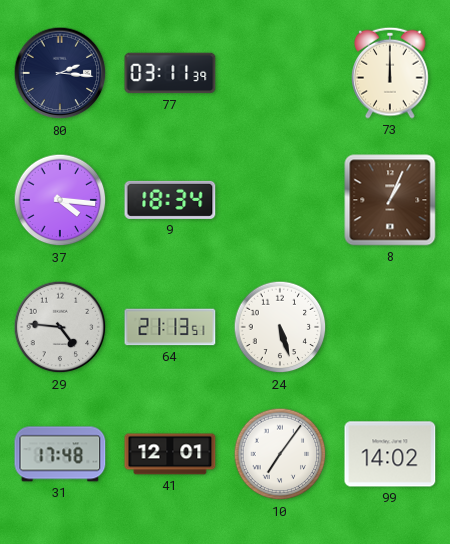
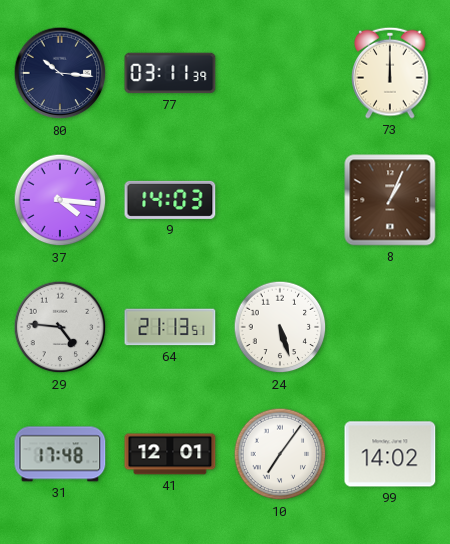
80: 2:16 -> 10:16
9: 18:34 -> 14:03
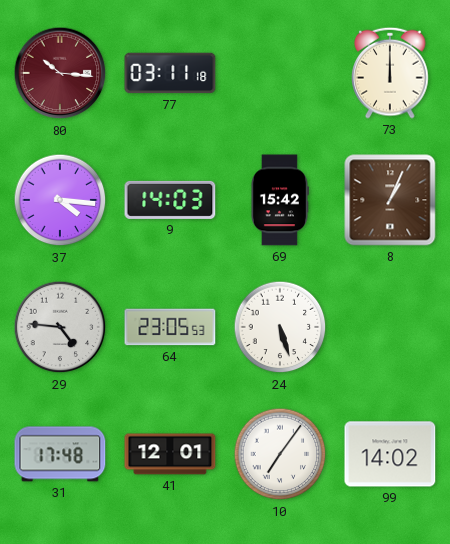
80 dial: navy -> burgundy
77: 03:11:39 -> 03:11:18
69: none -> 15:42
64: 21:13 -> 23:05
